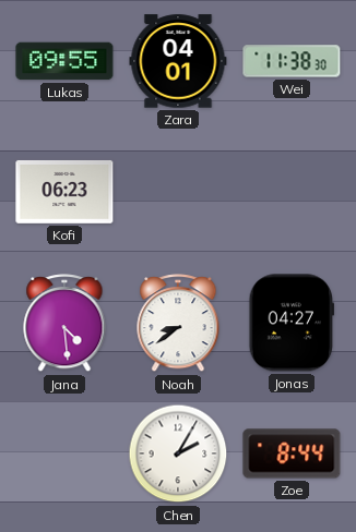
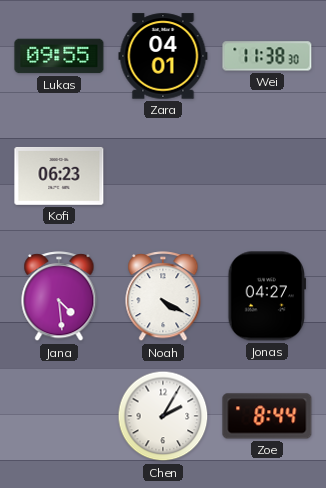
Noah: 8:39 -> 4:20
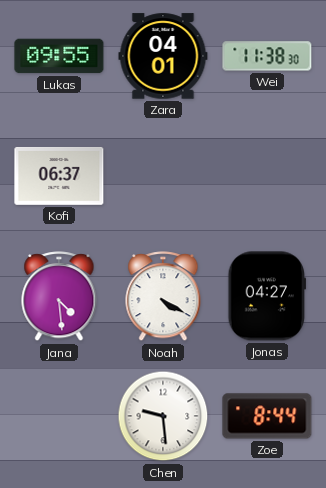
Kofi: 06:23 -> 06:37
Chen: 2:05 -> 9:29
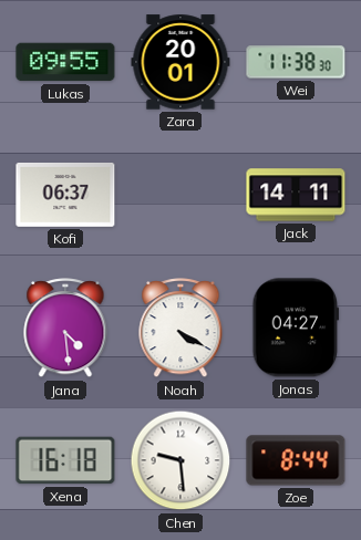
Zara: 04:01 -> 20:01
Jack: none -> 14:11
Xena: none -> 16:18
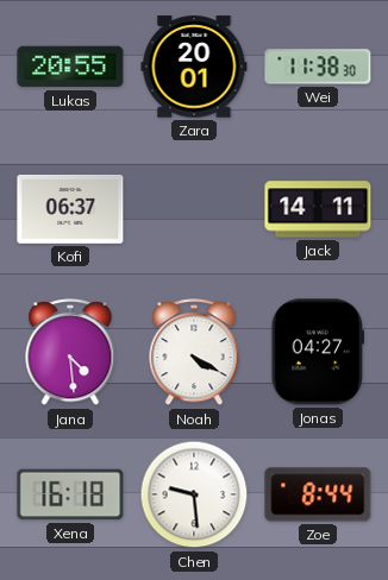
Lukas: 09:55 -> 20:55
